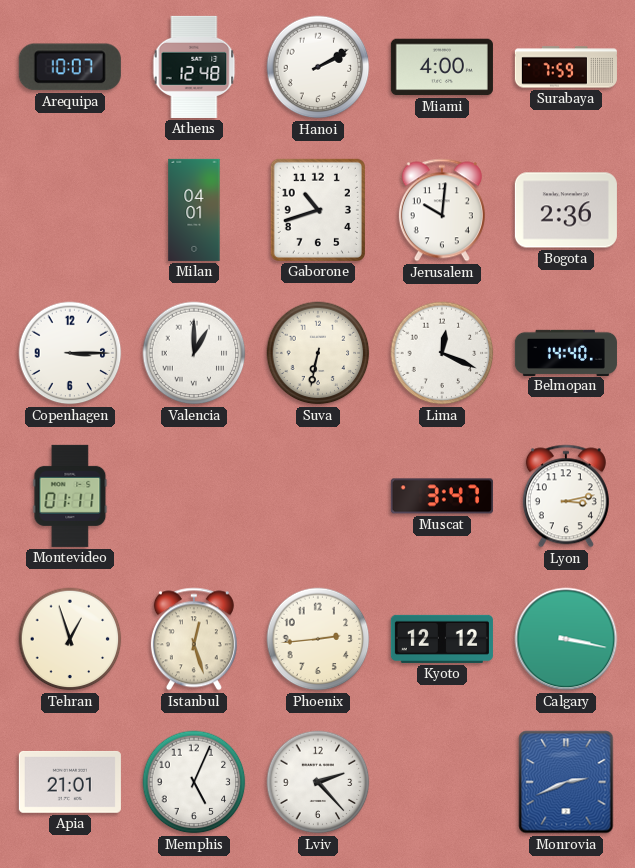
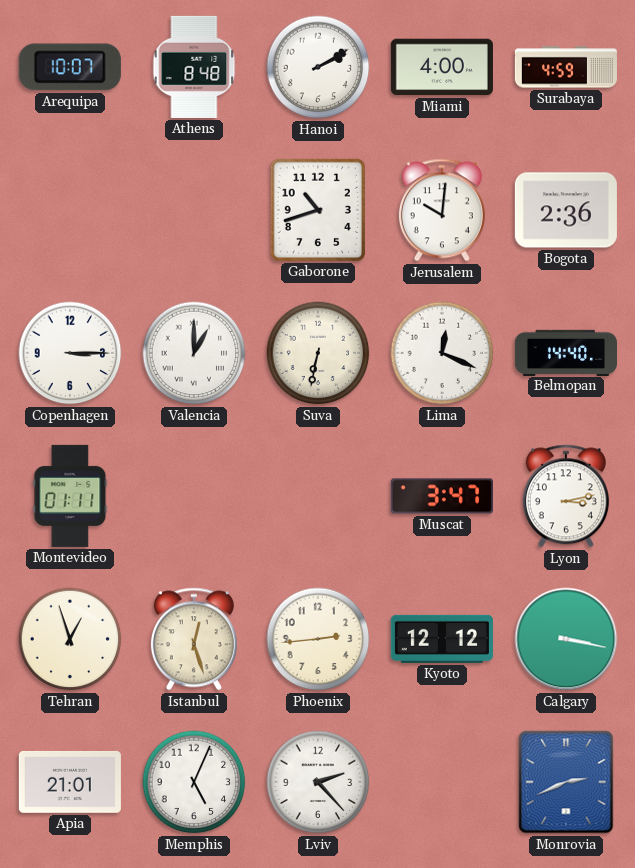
Athens: 12:48 -> 8:48
Surabaya: 7:59 -> 4:59
Milan: 04:01 -> none
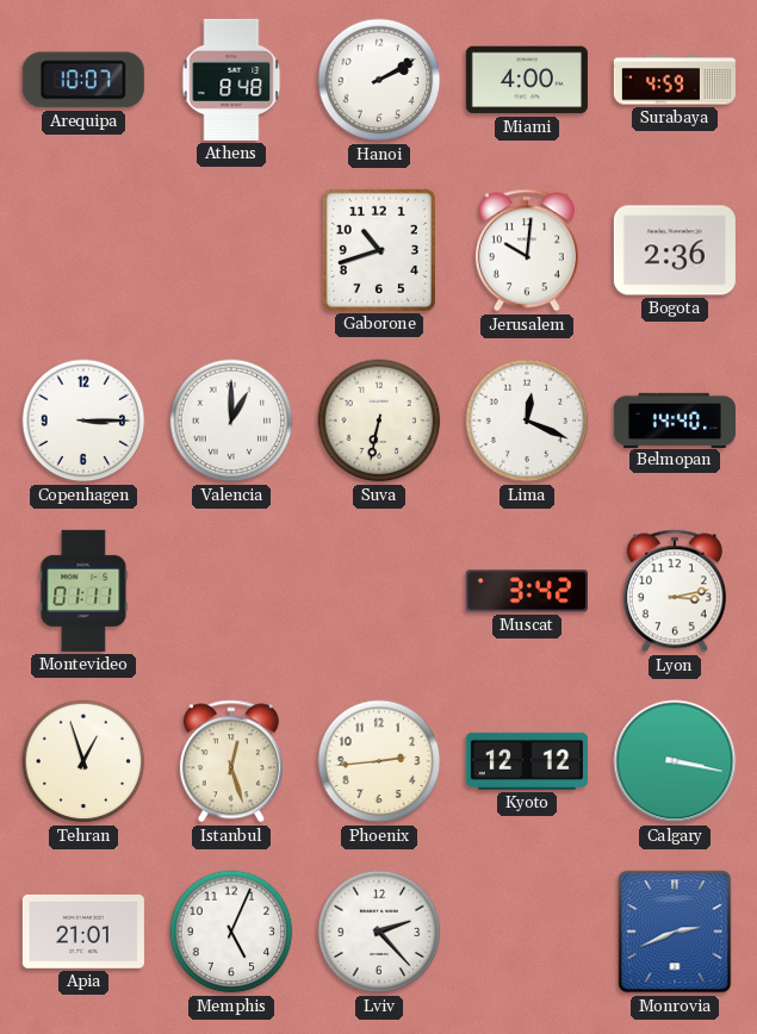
Muscat: 3:47 -> 3:42
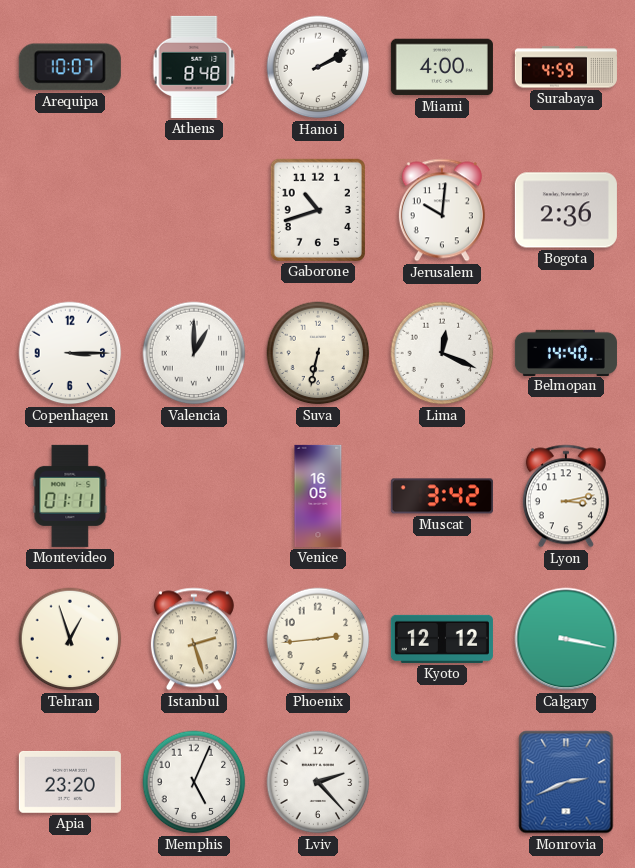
Venice: none -> 16:05
Istanbul: 12:27 -> 2:27
Apia: 21:01 -> 23:20
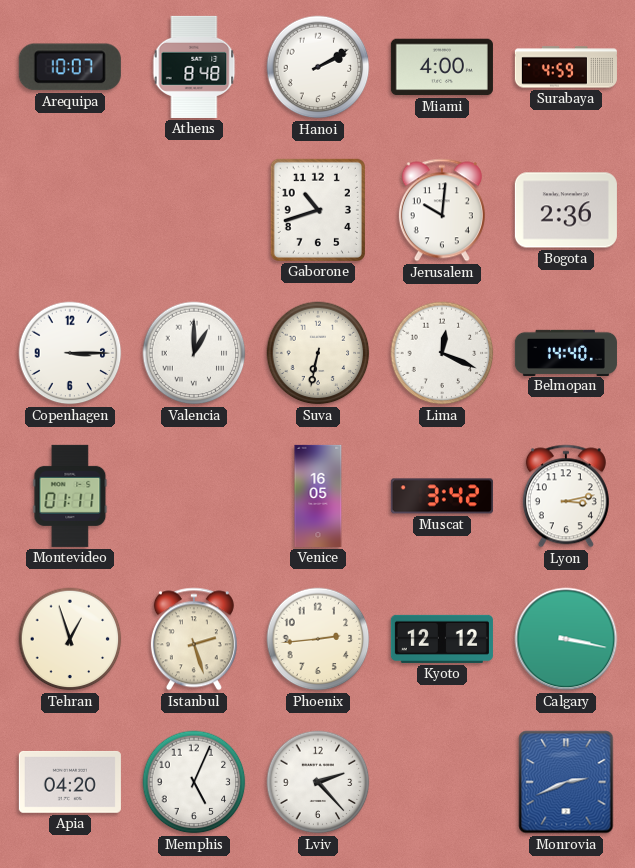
Apia: 23:20 -> 04:20
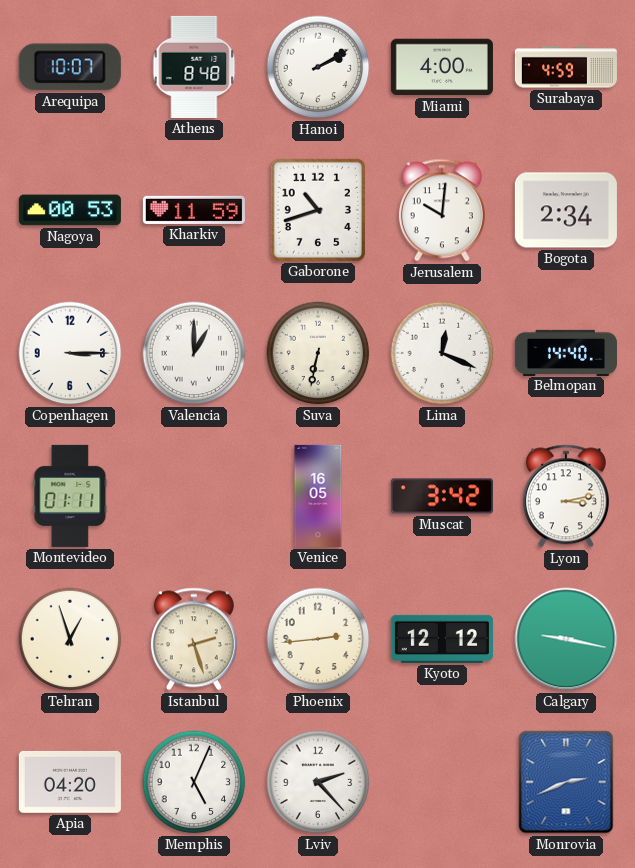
Nagoya: none -> 00:53
Kharkiv: none -> 11:59
Bogota: 2:36 -> 2:34
Calgary: 3:17 -> 9:17
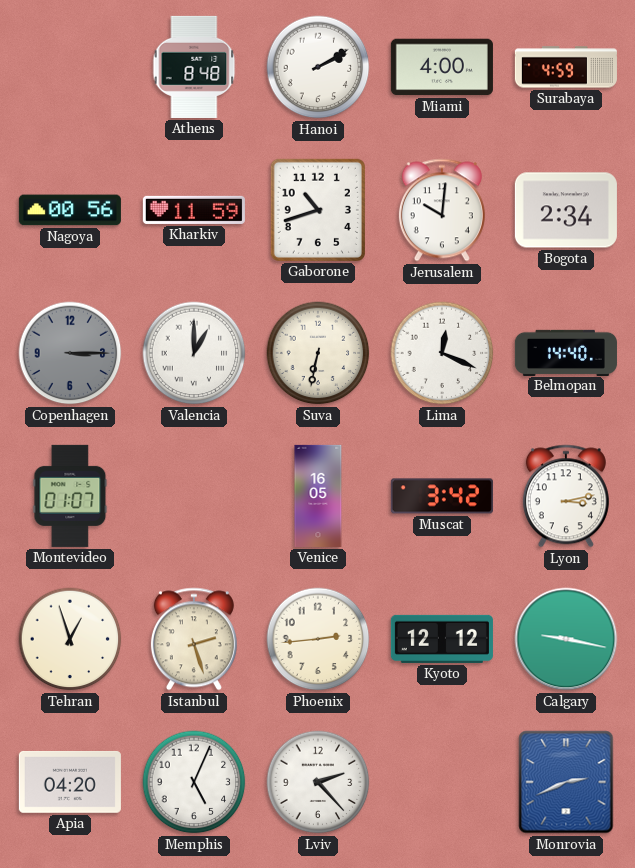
Arequipa: 10:07 -> none
Nagoya: 00:53 -> 00:56
Copenhagen dial: white -> grey
Montevideo: 01:11 -> 01:07
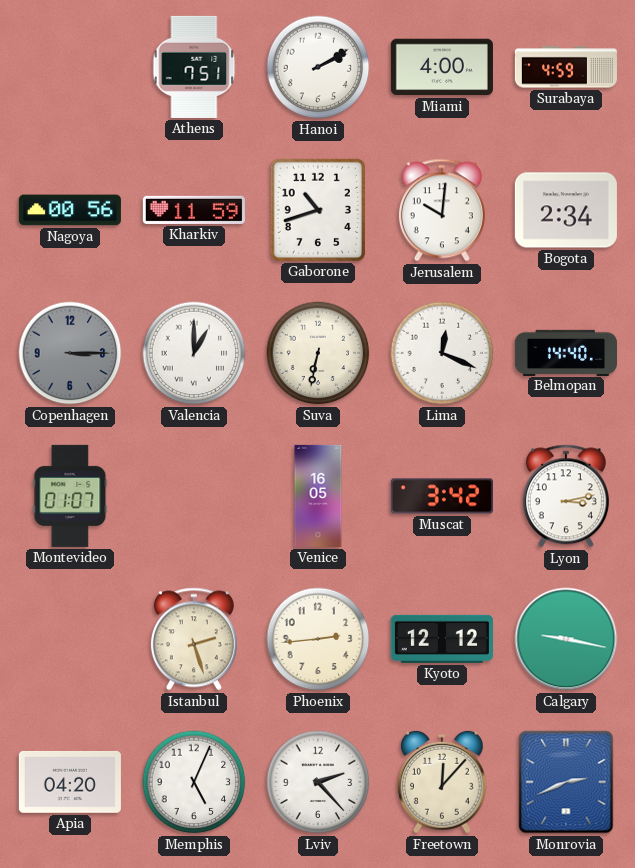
Athens: 8:48 -> 7:51
Tehran: 12:57 -> none
Freetown: none -> 12:07
